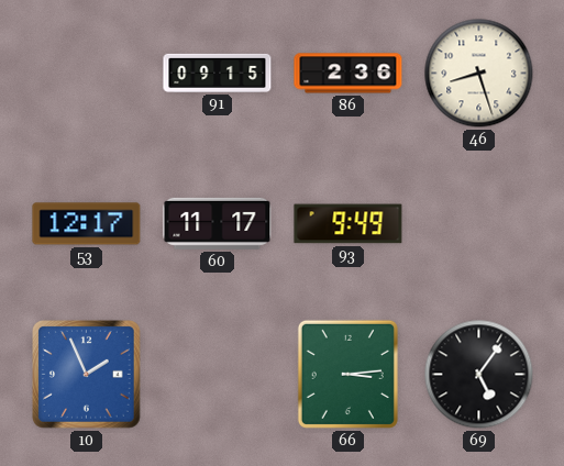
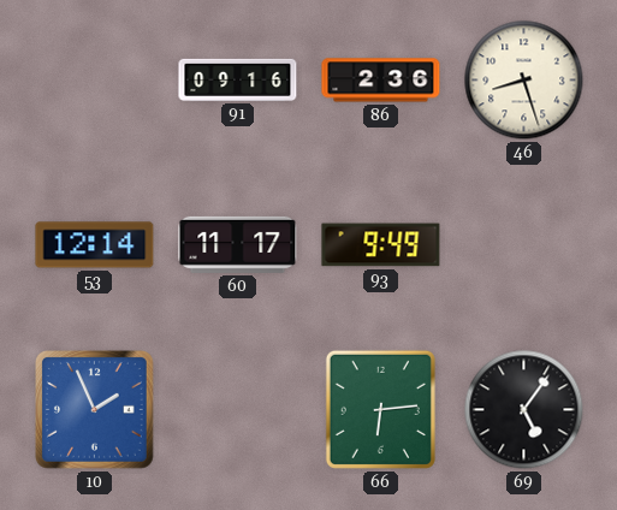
91: 09:15 -> 09:16
53: 12:17 -> 12:14
66: 3:14 -> 6:14
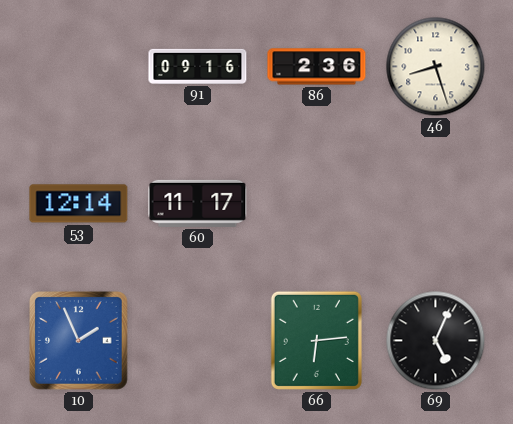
93: 9:49 -> none
69: 5:06 -> 5:04
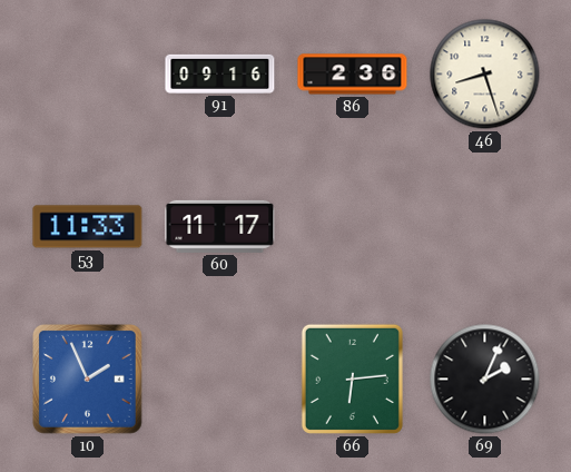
53: 12:14 -> 11:33
69: 5:04 -> 2:04
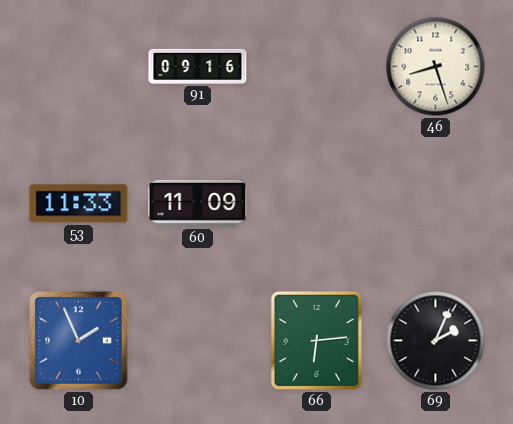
86: 2:36 -> none
60: 11:17 -> 11:09
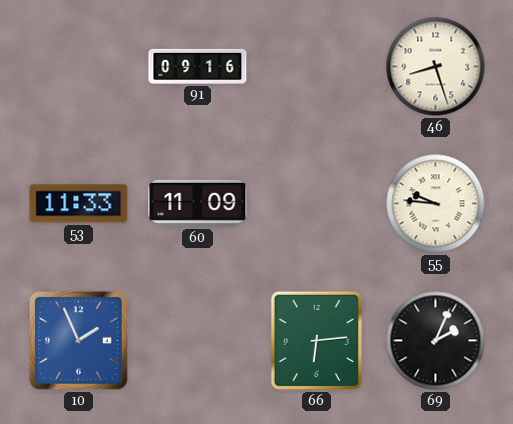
55: none -> 9:46
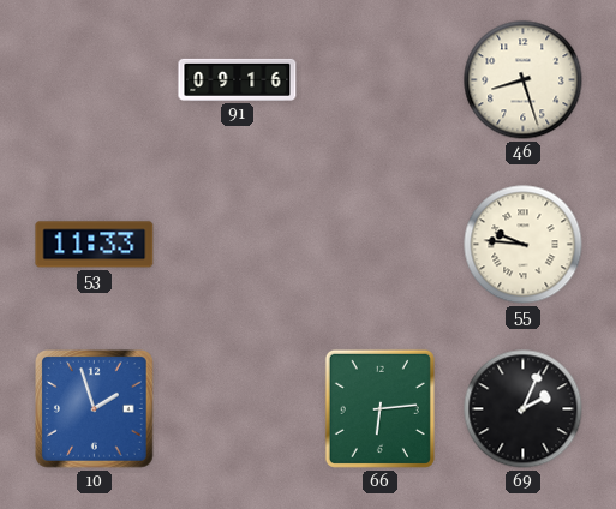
60: 11:09 -> none
10: 1:56 -> 1:57
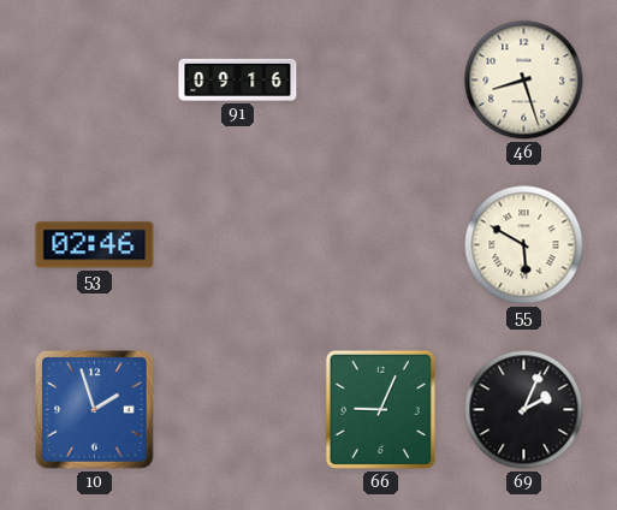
53: 11:33 -> 02:46
55: 9:46 -> 5:50
66: 6:14 -> 9:04
